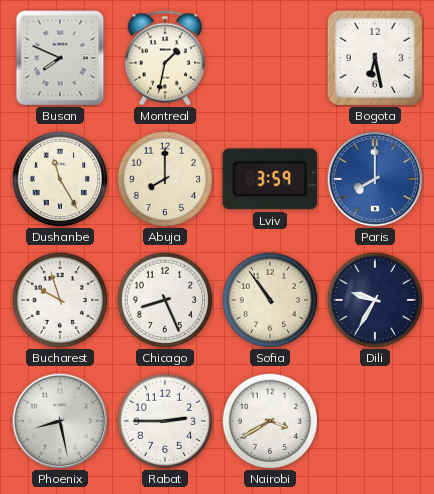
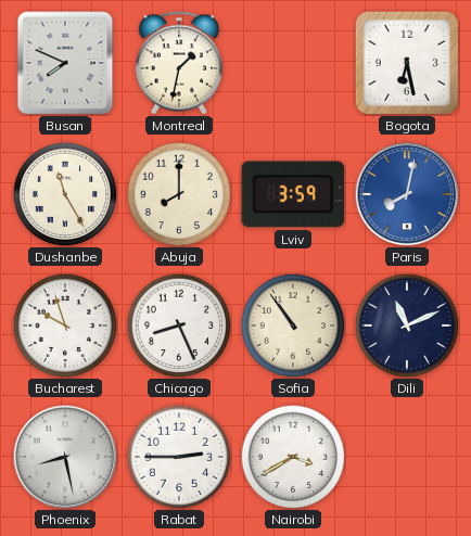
Paris: 8:00 -> 8:02
Dili: 9:35 -> 11:11
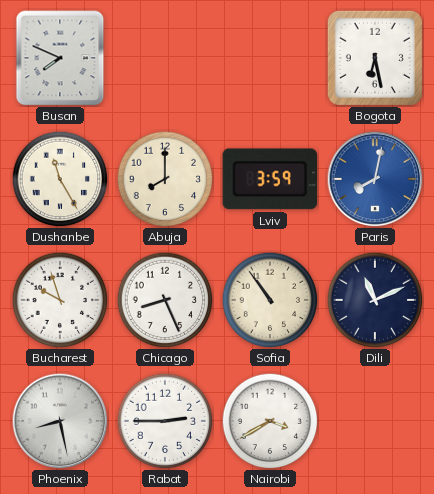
Montreal: 1:32 -> none
